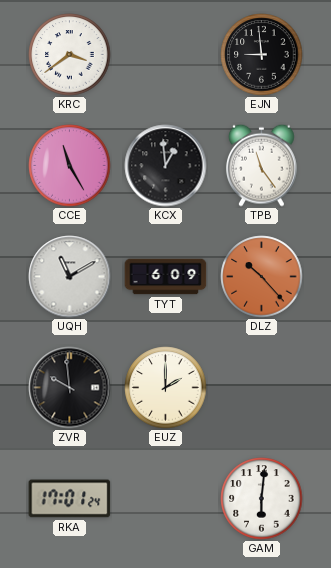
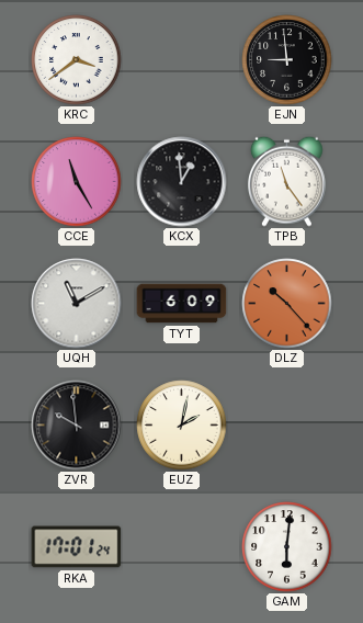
EUZ: 2:00 -> 2:02
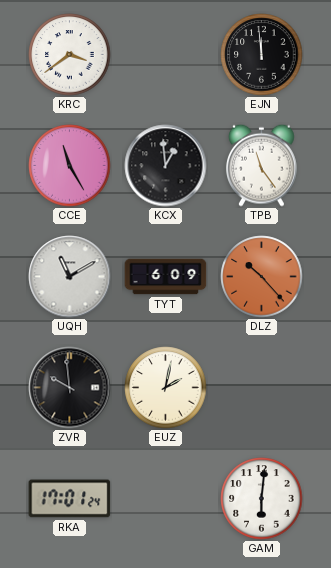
EJN: 8:59 -> 11:59
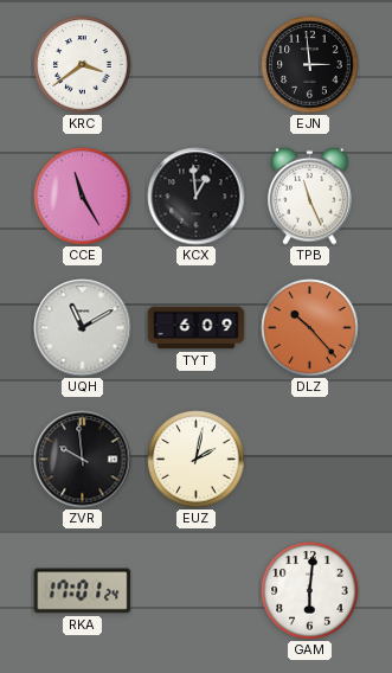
EJN: 11:59 -> 2:59
TPB: 11:24 -> 11:26
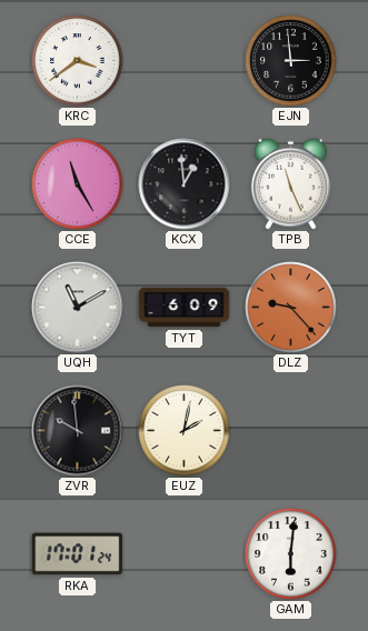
DLZ: 10:23 -> 9:23
